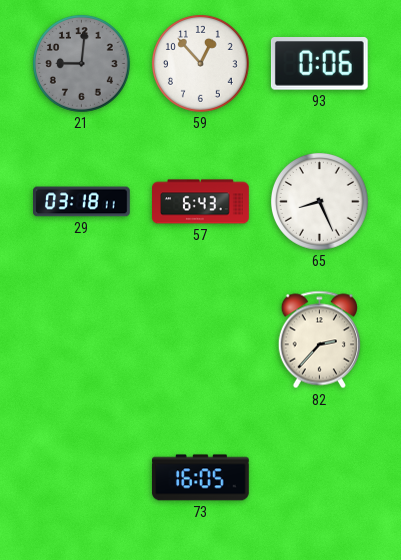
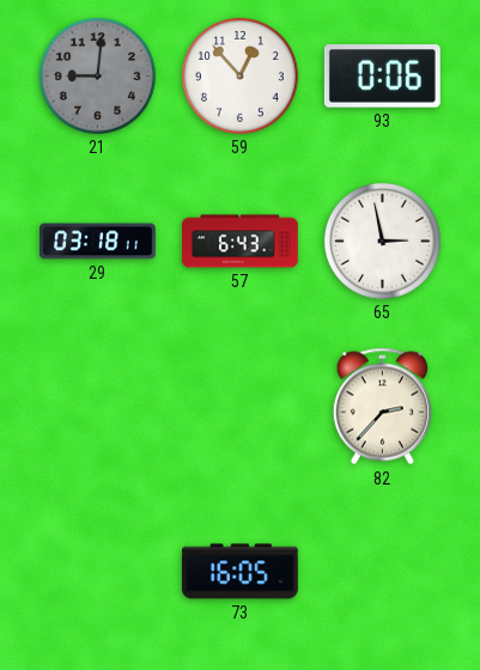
65: 8:26 -> 2:58
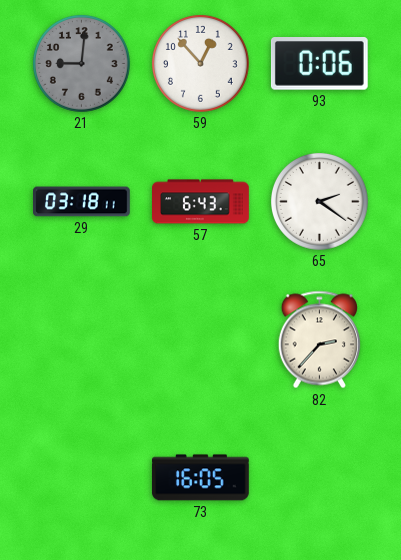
65: 2:58 -> 2:21
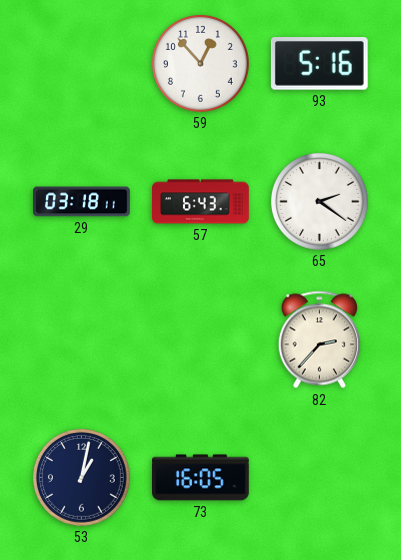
21: 9:01 -> none
93: 0:06 -> 5:16
53: none -> 1:02
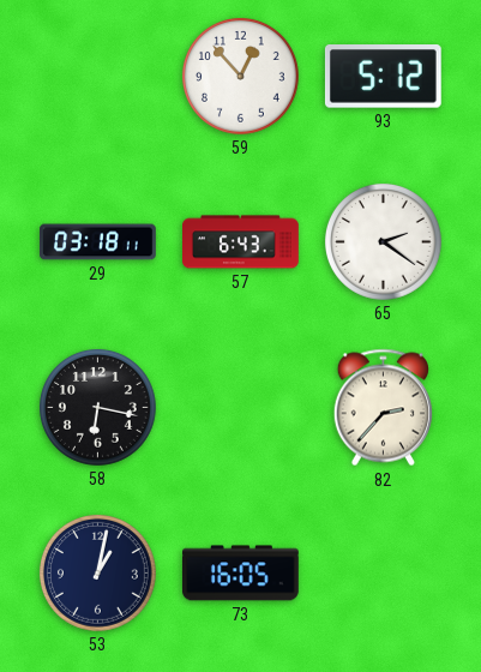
93: 5:16 -> 5:12
58: none -> 6:17
